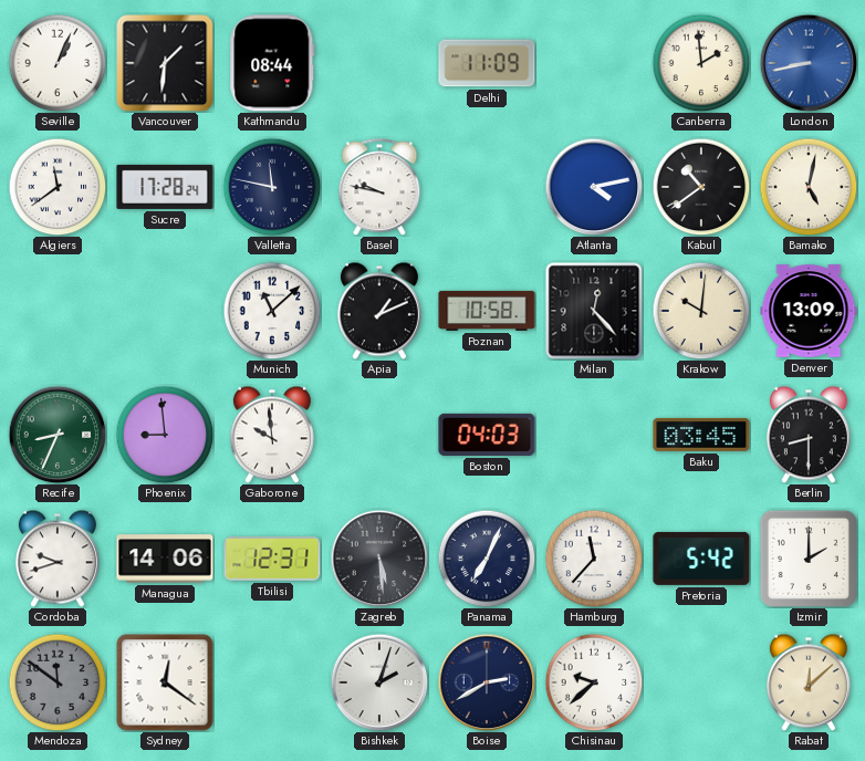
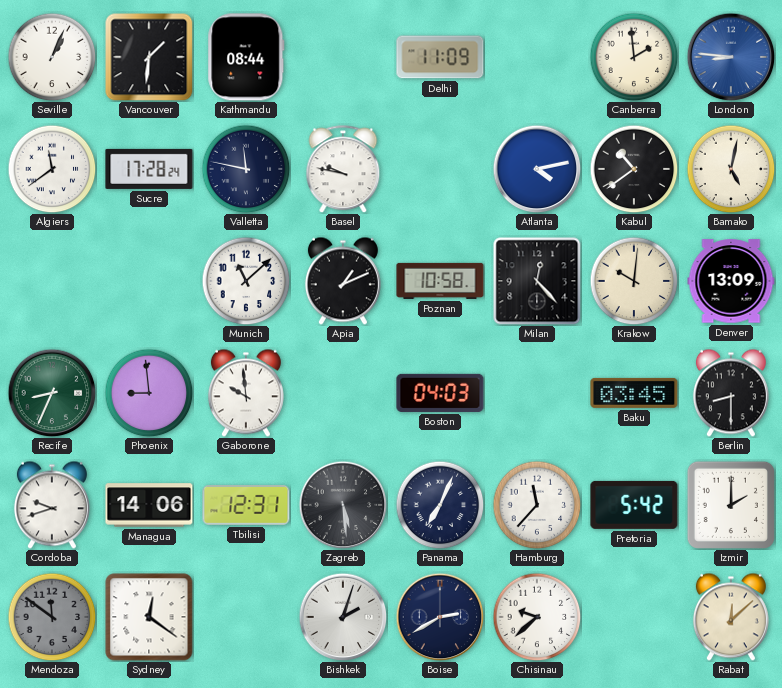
London: 8:43 -> 8:46
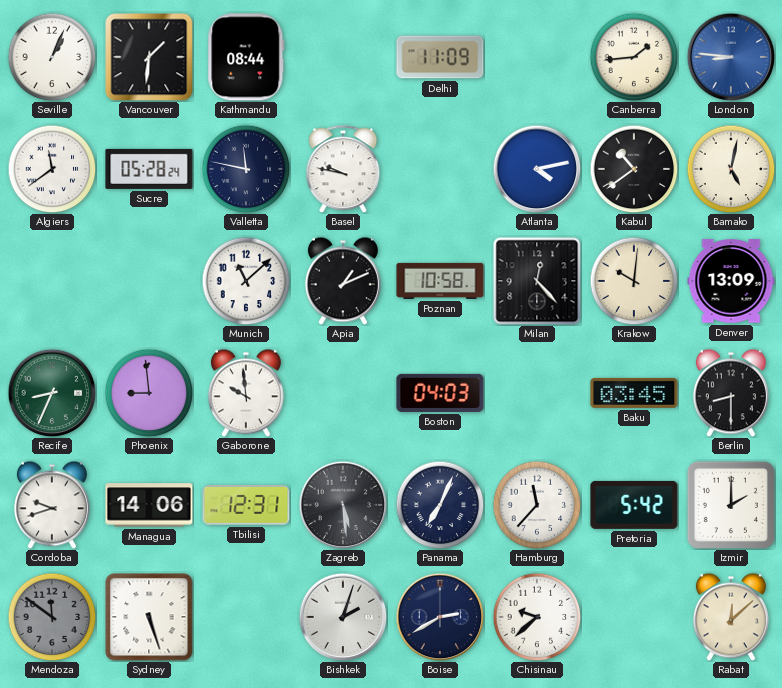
Canberra: 1:59 -> 1:44
Sucre: 17:28 -> 05:28
Sydney: 12:21 -> 5:27
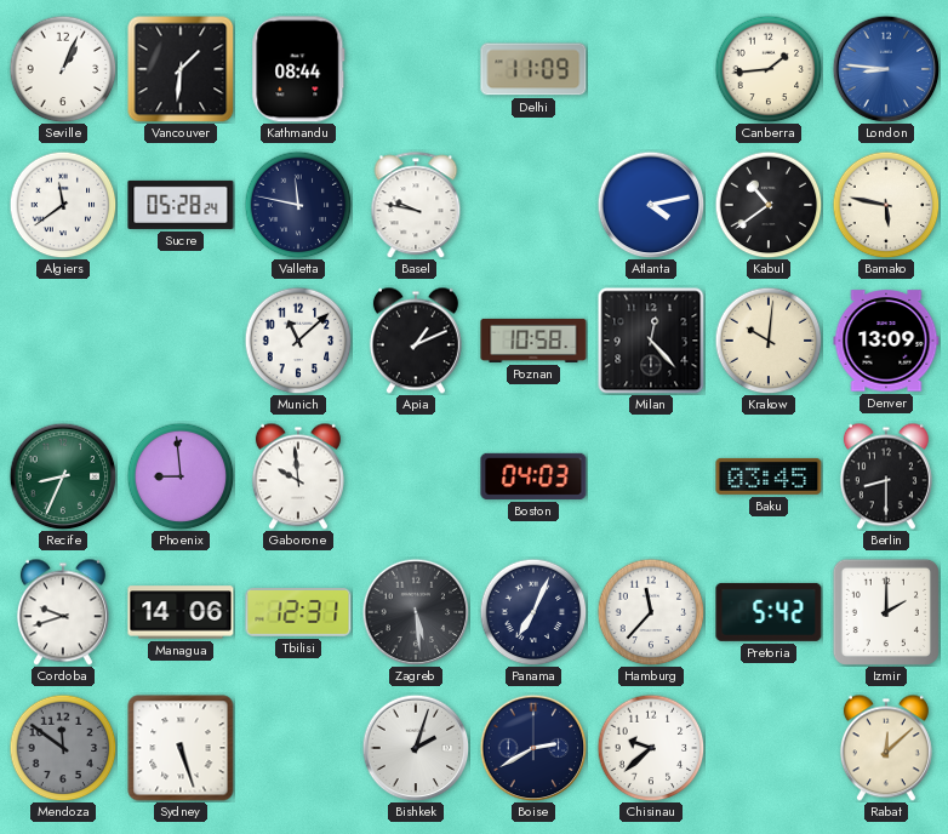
Bamako: 5:02 -> 5:47
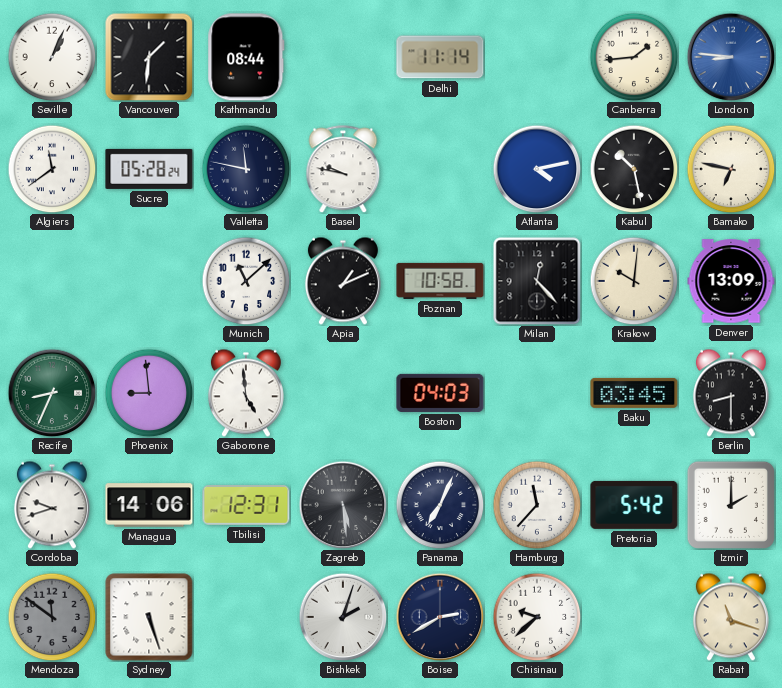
Delhi: 11:09 -> 11:14
Kabul: 10:39 -> 10:28
Bamako: 5:47 -> 6:47
Gaborone: 9:59 -> 4:59
Rabat: 12:08 -> 11:18
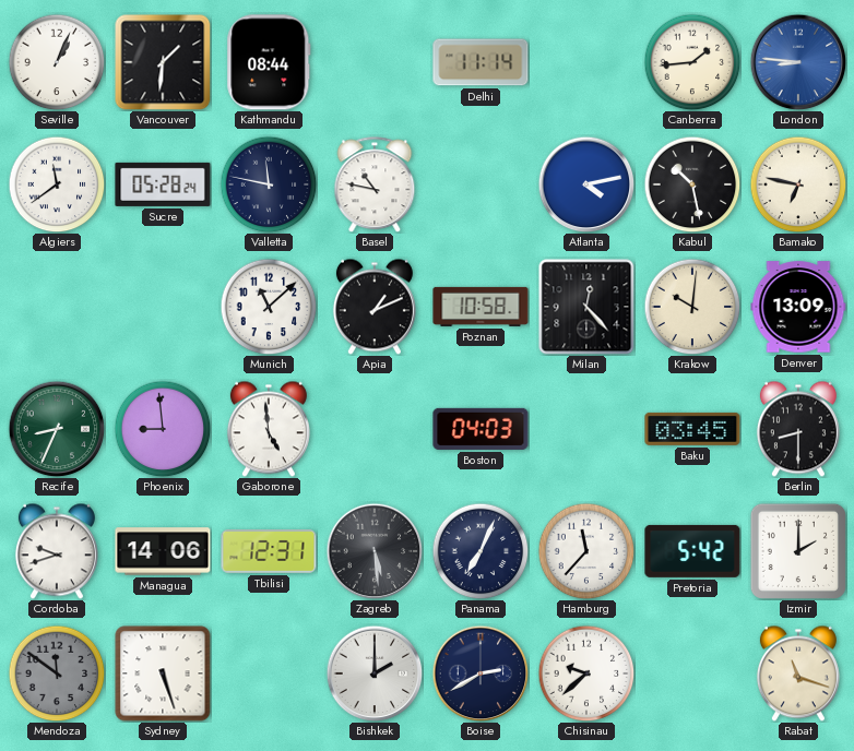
Basel: 9:47 -> 10:47
Bishkek: 2:03 -> 2:00
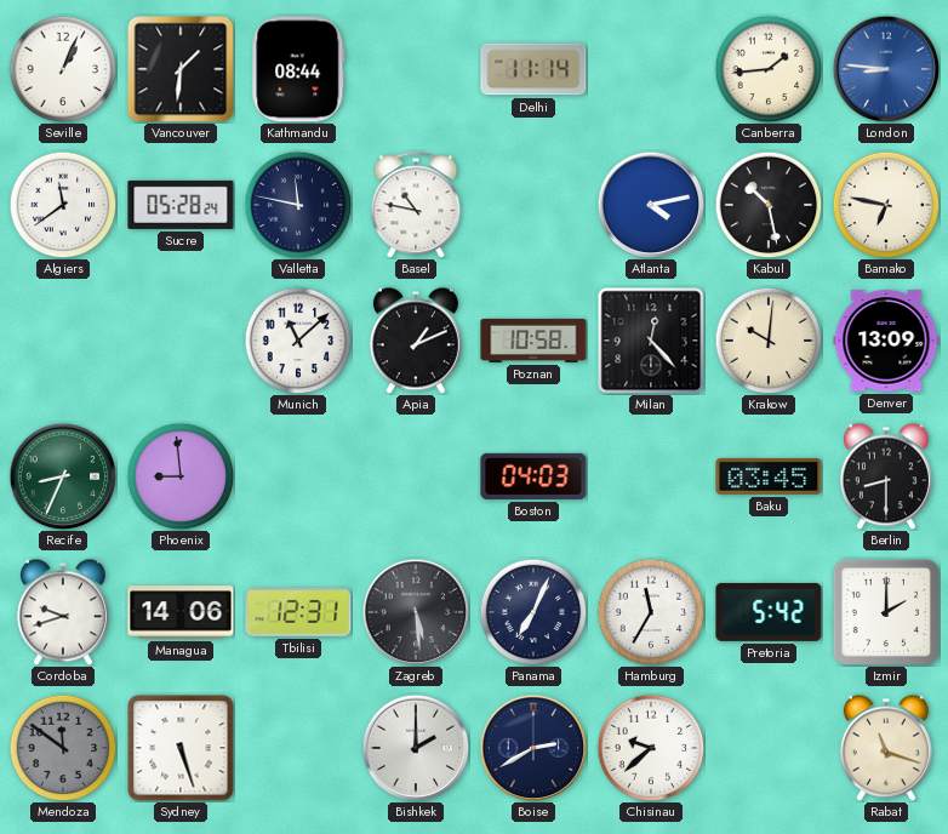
Gaborone: 4:59 -> none
Hamburg: 11:37 -> 11:35
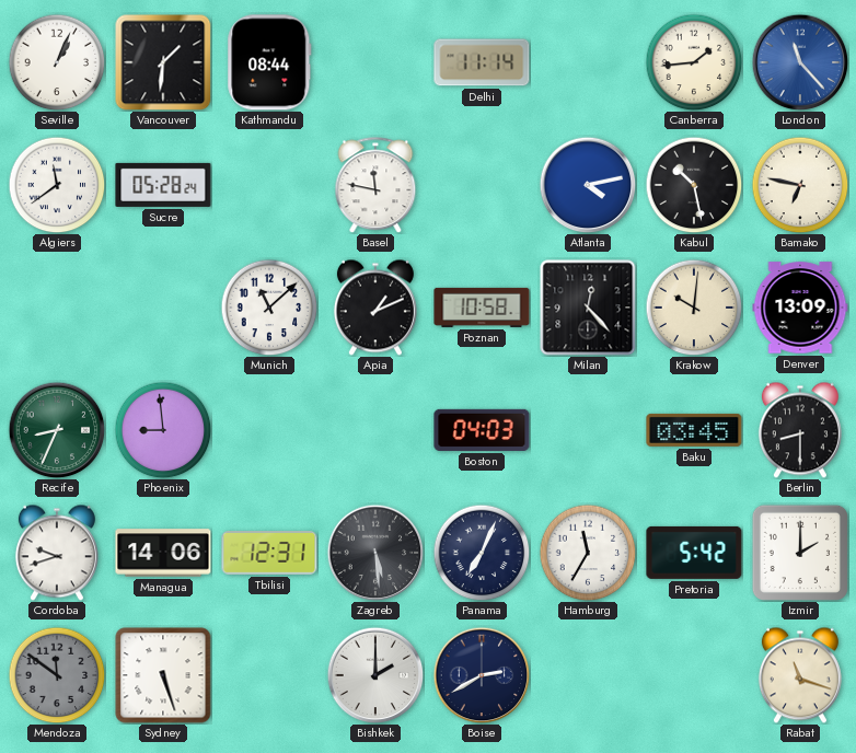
London: 8:46 -> 11:23
Valletta: 11:47 -> none
Basel: 10:47 -> 11:47
Chisinau: 9:38 -> none
